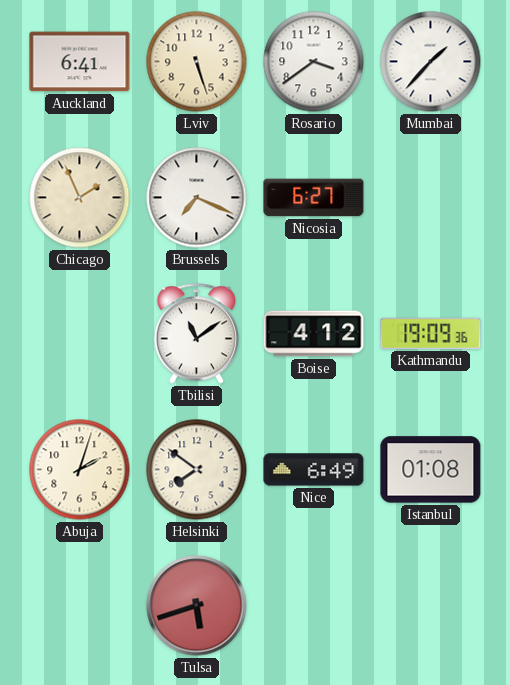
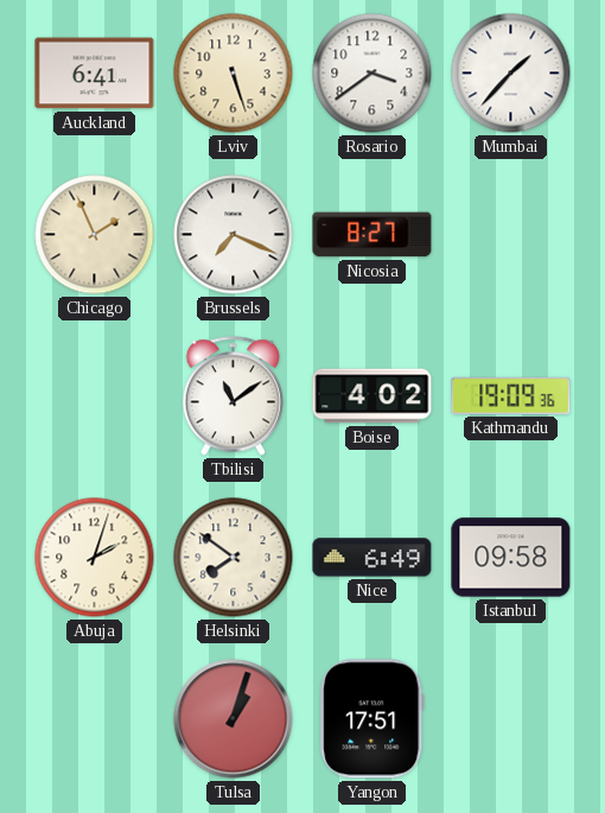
Nicosia: 6:27 -> 8:27
Boise: 4:12 -> 4:02
Istanbul: 01:08 -> 09:58
Tulsa: 5:42 -> 1:03
Yangon: none -> 17:51
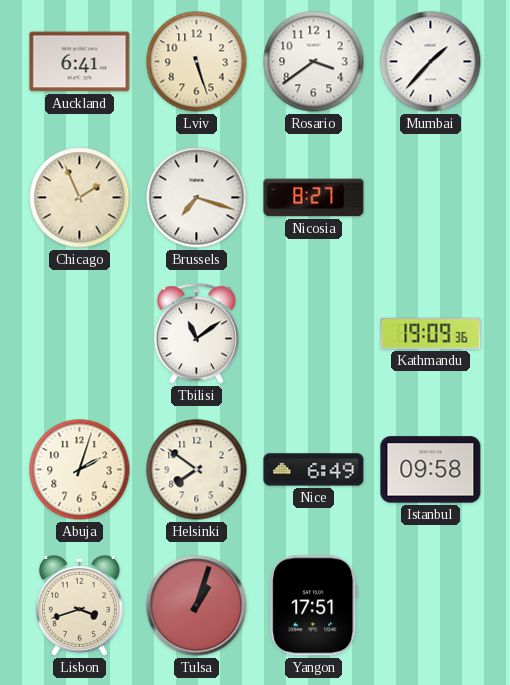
Brussels: 7:19 -> 7:18
Boise: 4:02 -> none
Lisbon: none -> 3:42
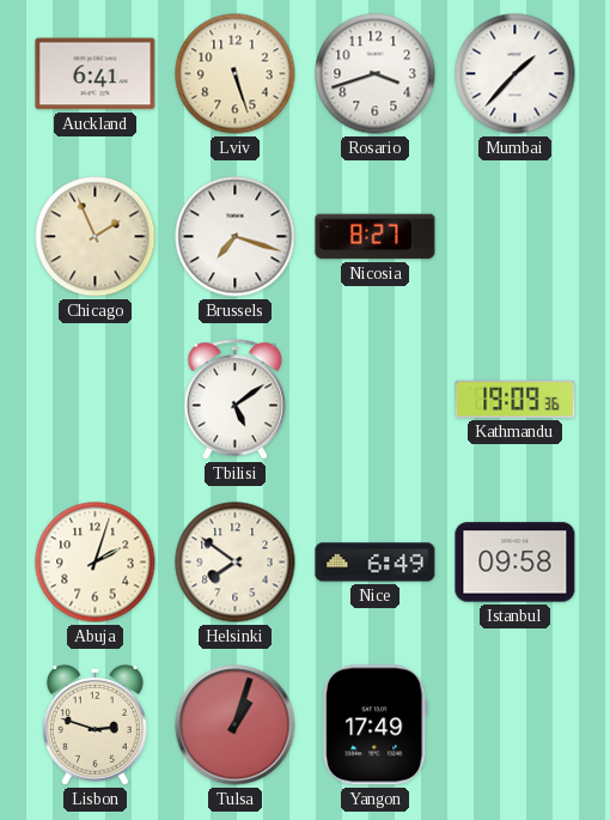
Rosario: 3:39 -> 3:42
Tbilisi: 11:09 -> 5:09
Lisbon: 3:42 -> 2:48
Yangon: 17:51 -> 17:49
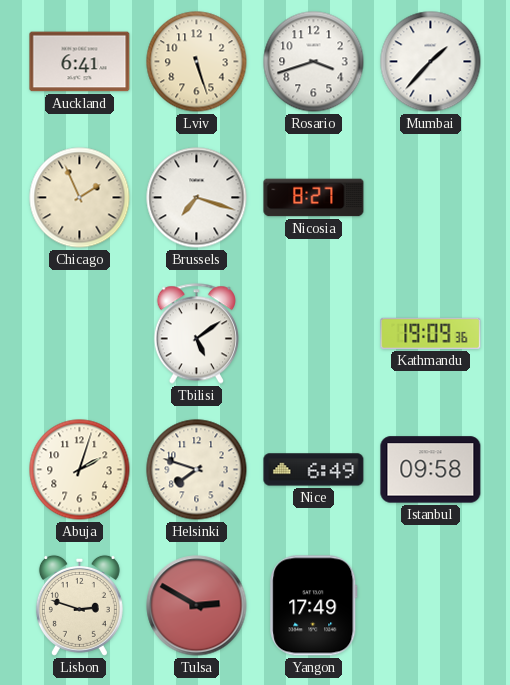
Helsinki: 7:51 -> 7:48
Tulsa: 1:03 -> 2:50
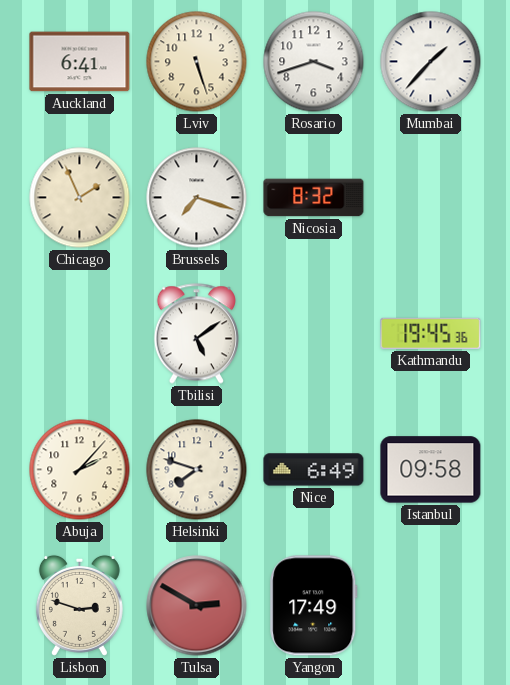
Nicosia: 8:27 -> 8:32
Kathmandu: 19:09 -> 19:45
Abuja: 2:03 -> 2:07
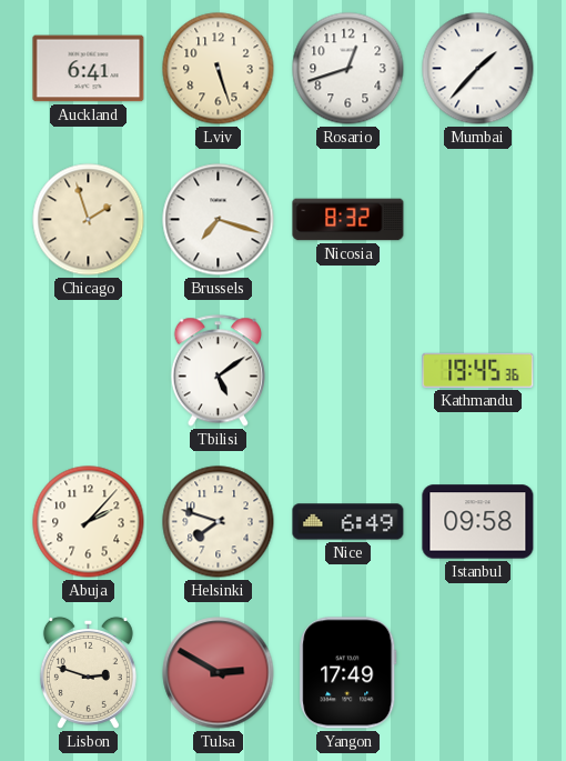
Rosario: 3:42 -> 12:42
Chicago: 1:56 -> 1:57
